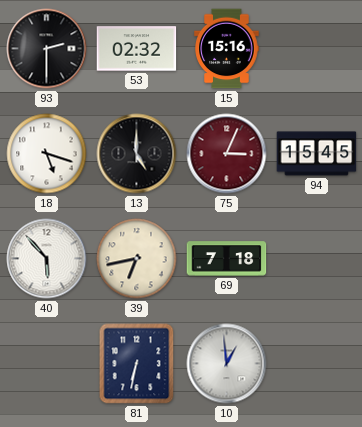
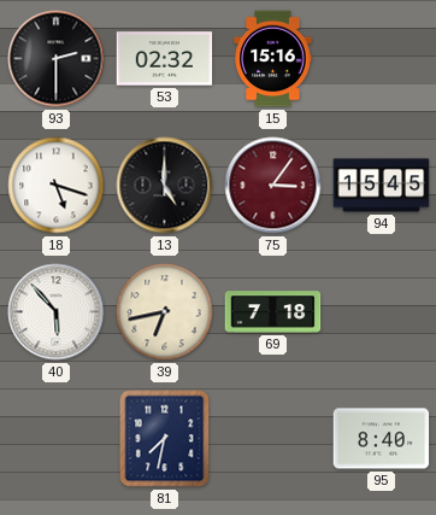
75: 3:04 -> 3:06
81: 6:32 -> 7:32
10: 12:59 -> none
95: none -> 8:40
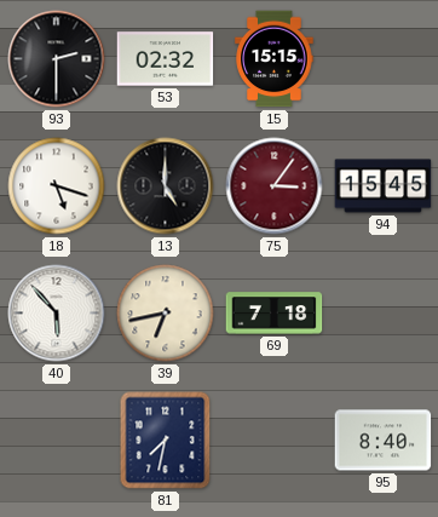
15: 15:16 -> 15:15
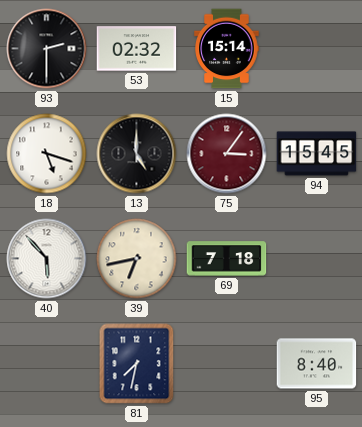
15: 15:15 -> 15:14
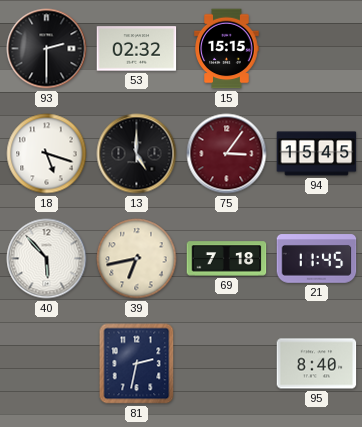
15: 15:14 -> 15:15
21: none -> 11:45
81: 7:32 -> 2:32
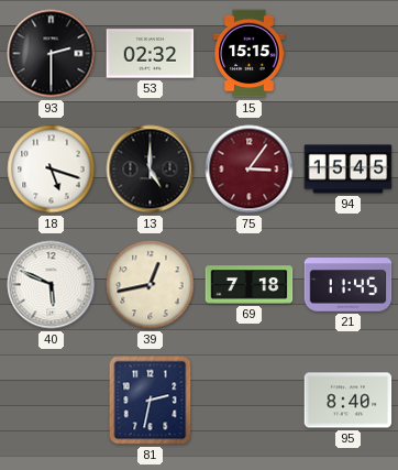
40: 5:53 -> 5:49
39: 6:43 -> 12:43
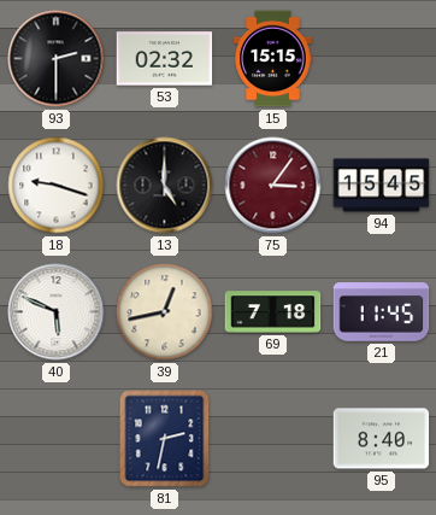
18: 5:18 -> 9:18
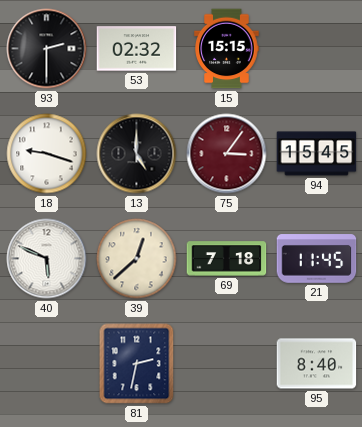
39: 12:43 -> 12:38
